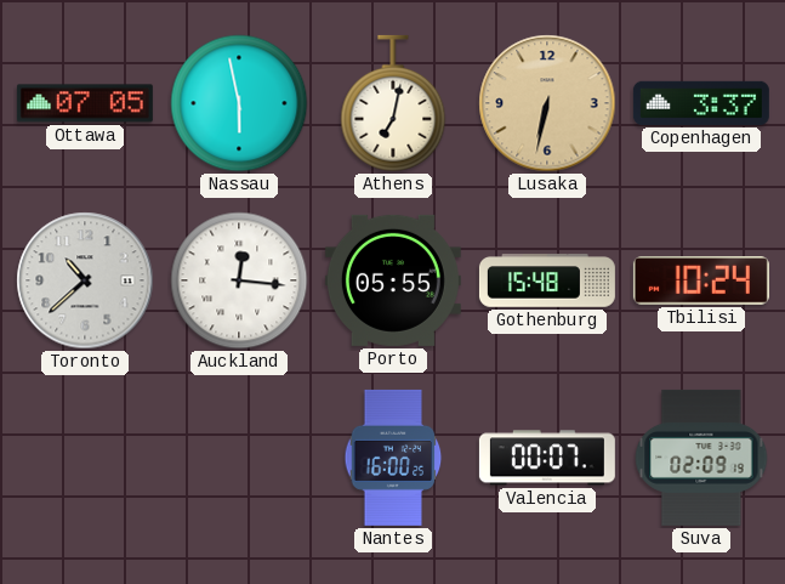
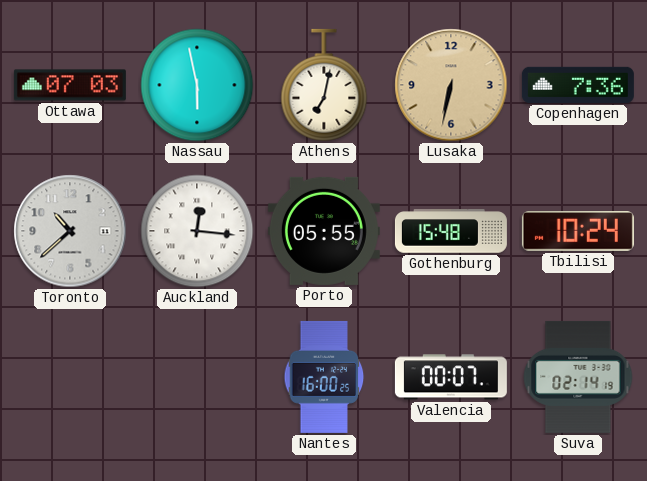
Ottawa: 07:05 -> 07:03
Copenhagen: 3:37 -> 7:36
Suva: 02:09 -> 02:14
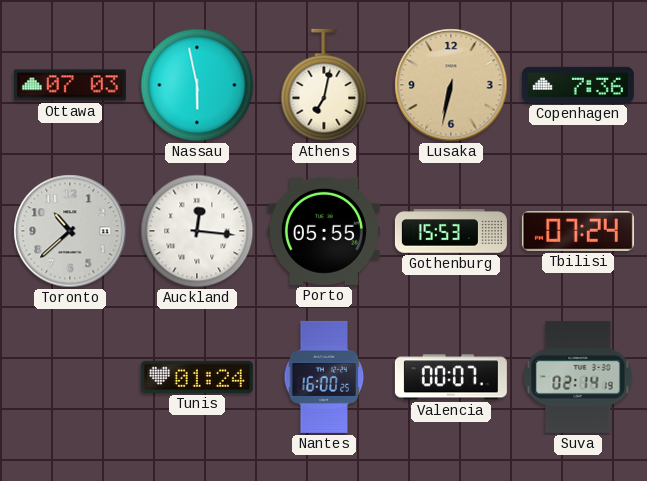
Gothenburg: 15:48 -> 15:53
Tbilisi: 10:24 -> 07:24
Tunis: none -> 01:24
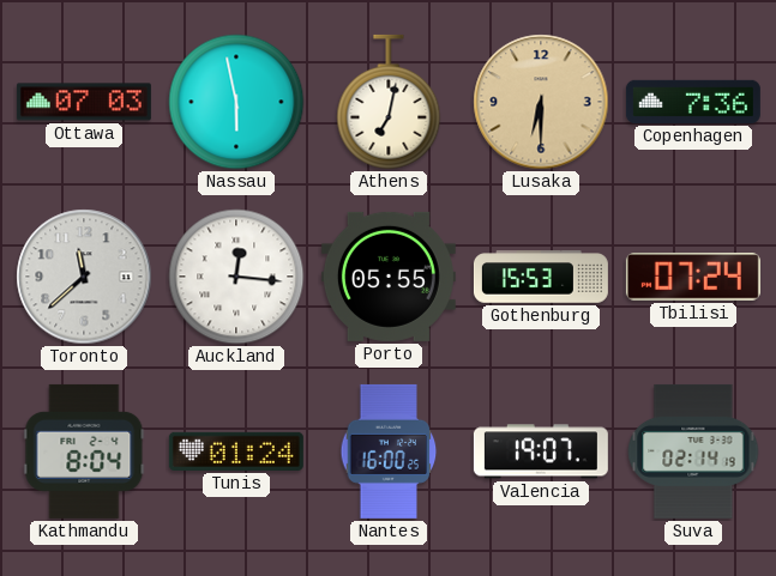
Lusaka: 6:32 -> 6:30
Toronto: 10:38 -> 11:38
Kathmandu: none -> 8:04
Valencia: 00:07 -> 19:07
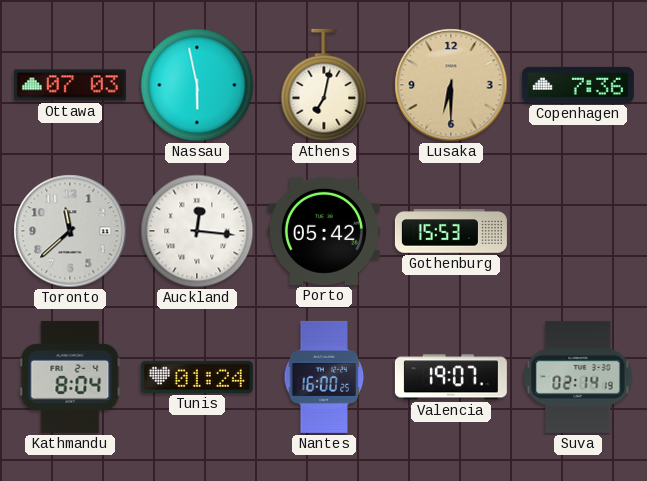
Porto: 05:55 -> 05:42
Tbilisi: 07:24 -> none
